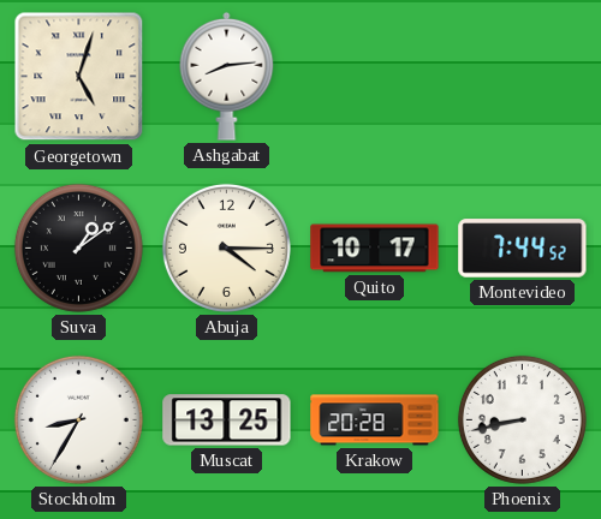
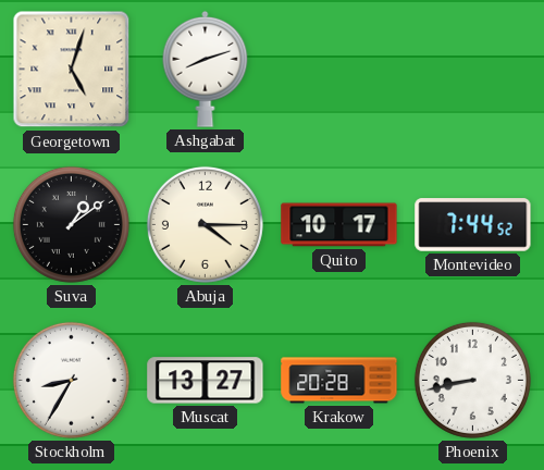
Ashgabat: 8:14 -> 8:12
Muscat: 13:25 -> 13:27
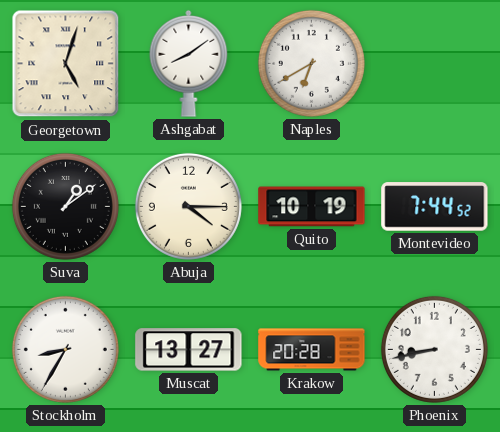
Ashgabat: 8:12 -> 8:09
Naples: none -> 6:40
Quito: 10:17 -> 10:19
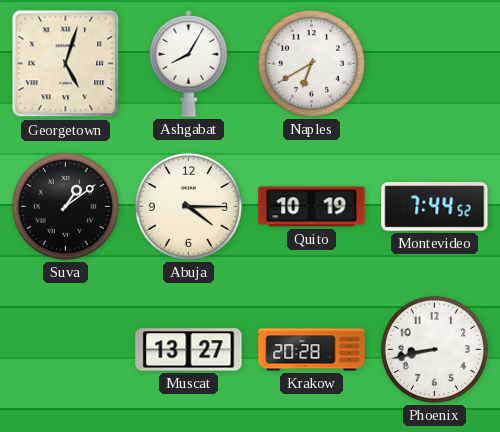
Ashgabat: 8:09 -> 8:05
Stockholm: 8:35 -> none
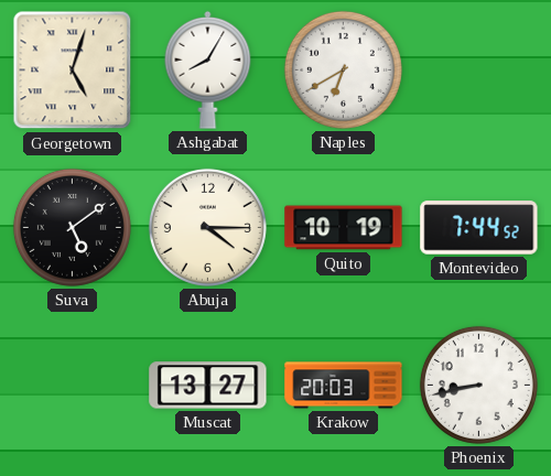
Suva: 1:09 -> 5:09
Krakow: 20:28 -> 20:03
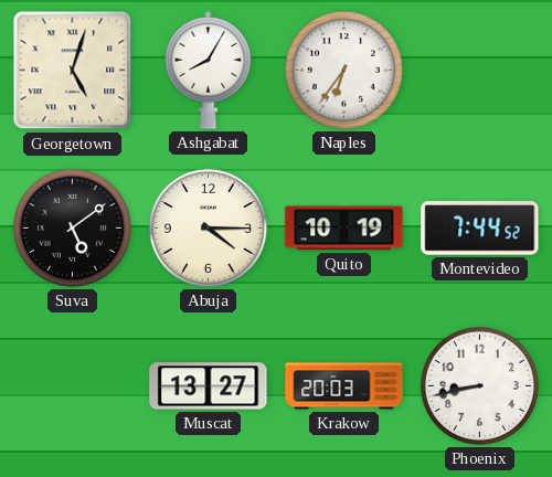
Naples: 6:40 -> 6:36
